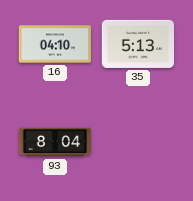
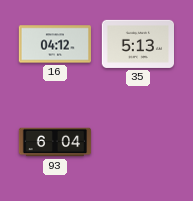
16: 04:10 -> 04:12
93: 8:04 -> 6:04
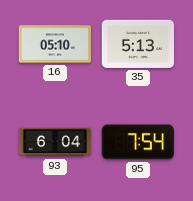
16: 04:12 -> 05:10
95: none -> 7:54
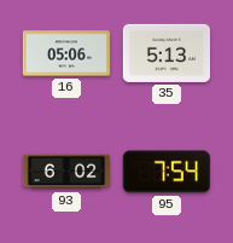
16: 05:10 -> 05:06
93: 6:04 -> 6:02
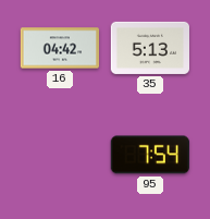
16: 05:06 -> 04:42
93: 6:02 -> none
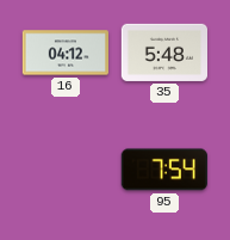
16: 04:42 -> 04:12
35: 5:13 -> 5:48
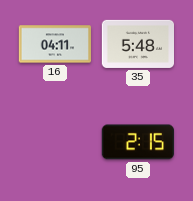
16: 04:12 -> 04:11
95: 7:54 -> 2:15
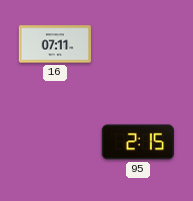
16: 04:11 -> 07:11
35: 5:48 -> none
